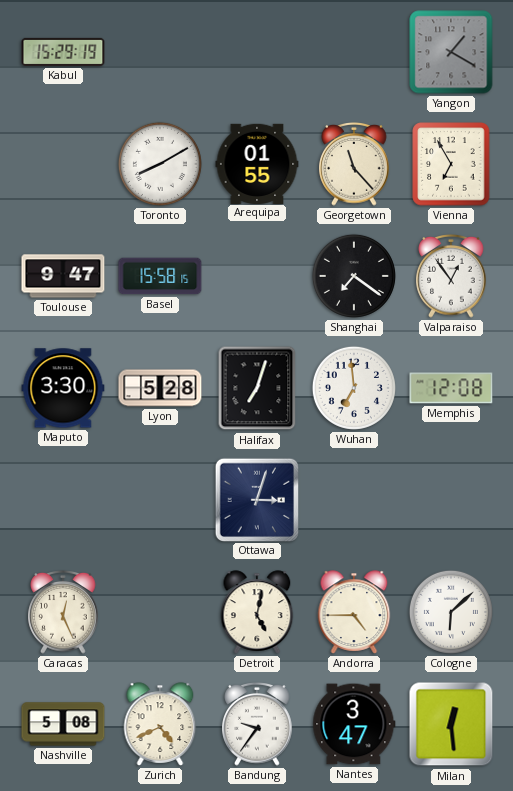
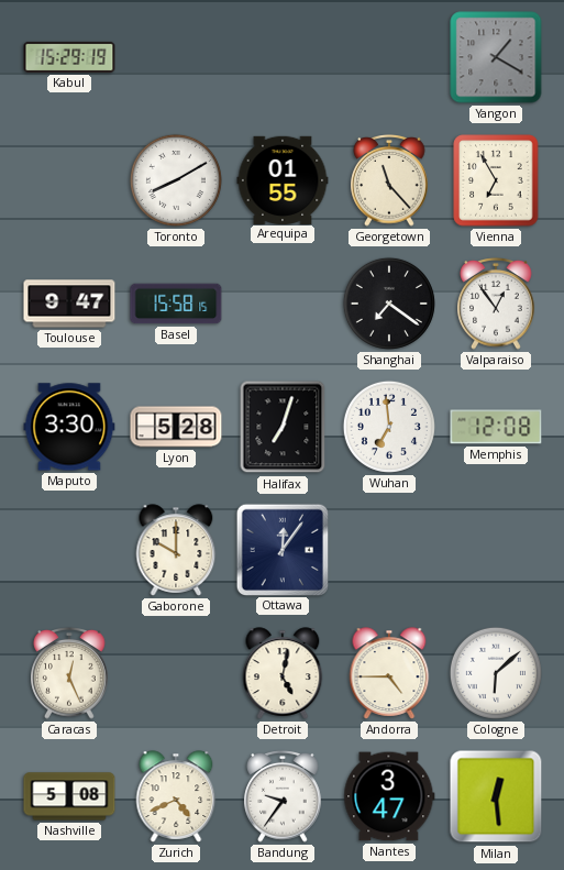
Gaborone: none -> 10:00
Ottawa: 3:03 -> 12:06
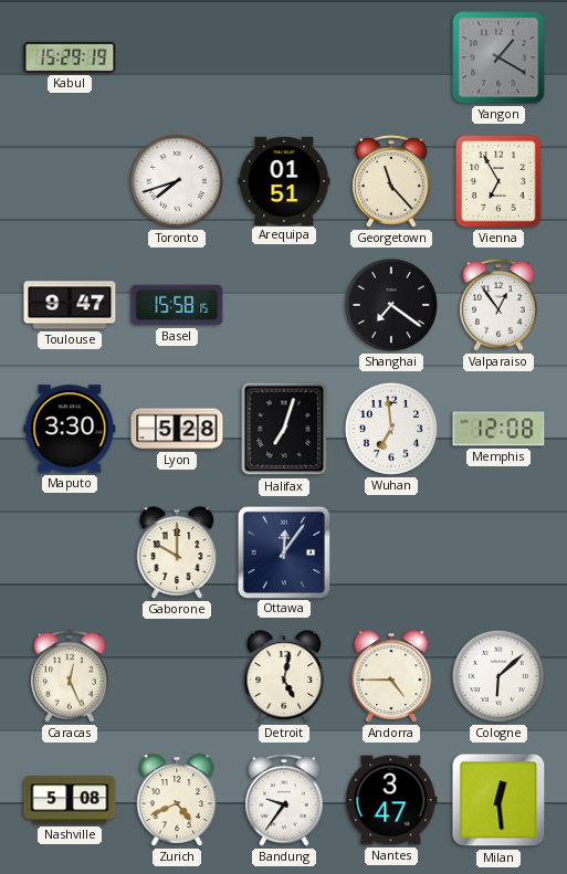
Toronto: 8:10 -> 7:42
Arequipa: 01:55 -> 01:51
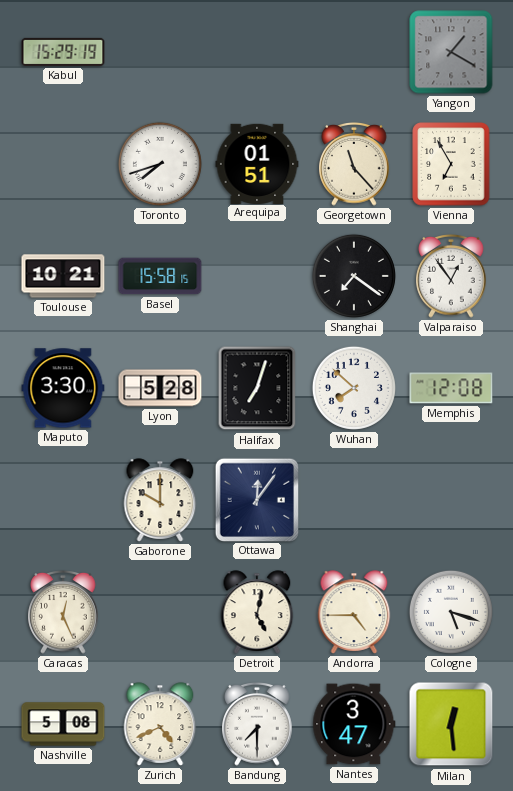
Toulouse: 9:47 -> 10:21
Wuhan: 6:59 -> 7:52
Cologne: 6:08 -> 5:18
Bandung: 9:36 -> 7:30
